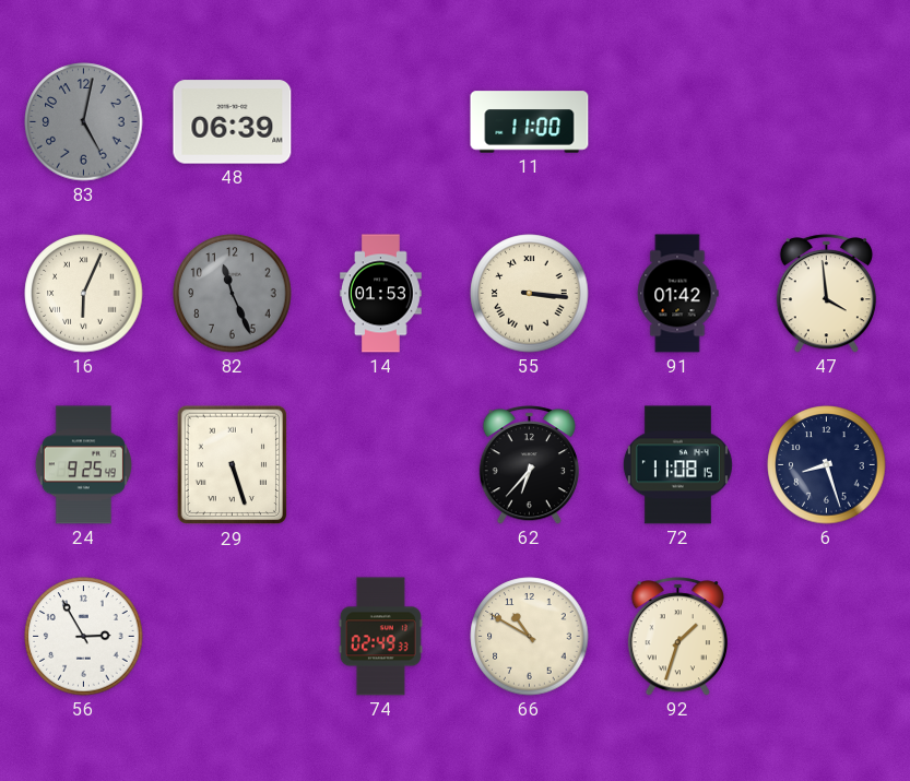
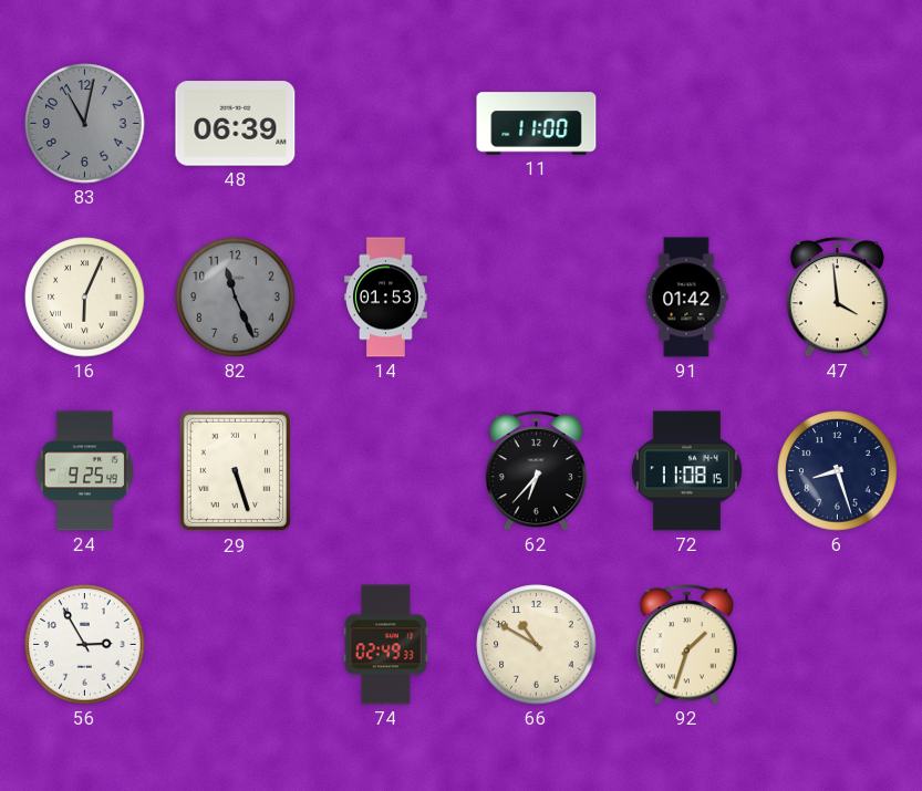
83: 5:02 -> 11:02
55: 3:16 -> none
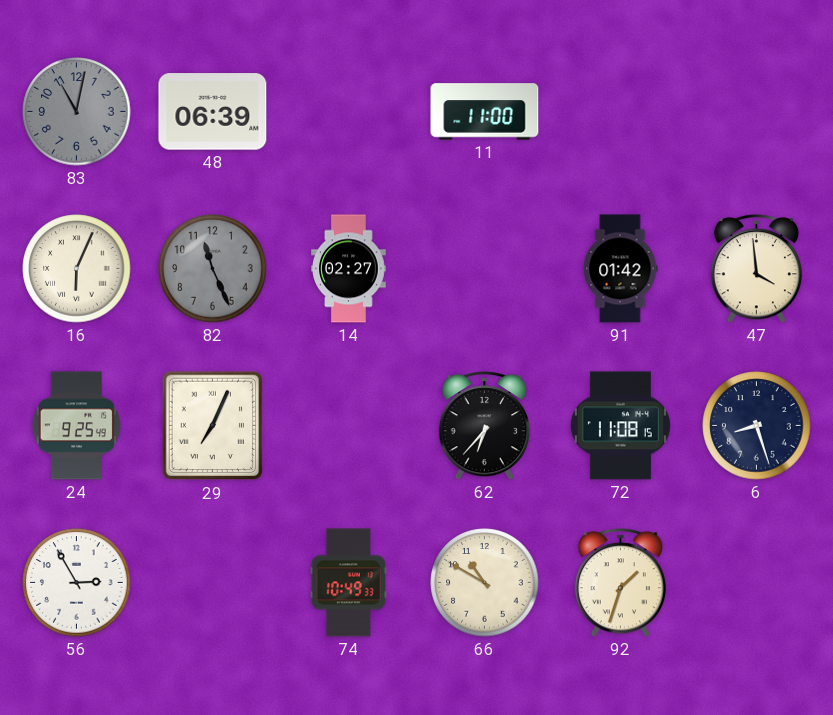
14: 01:53 -> 02:27
29: 5:27 -> 7:04
74: 02:49 -> 10:49
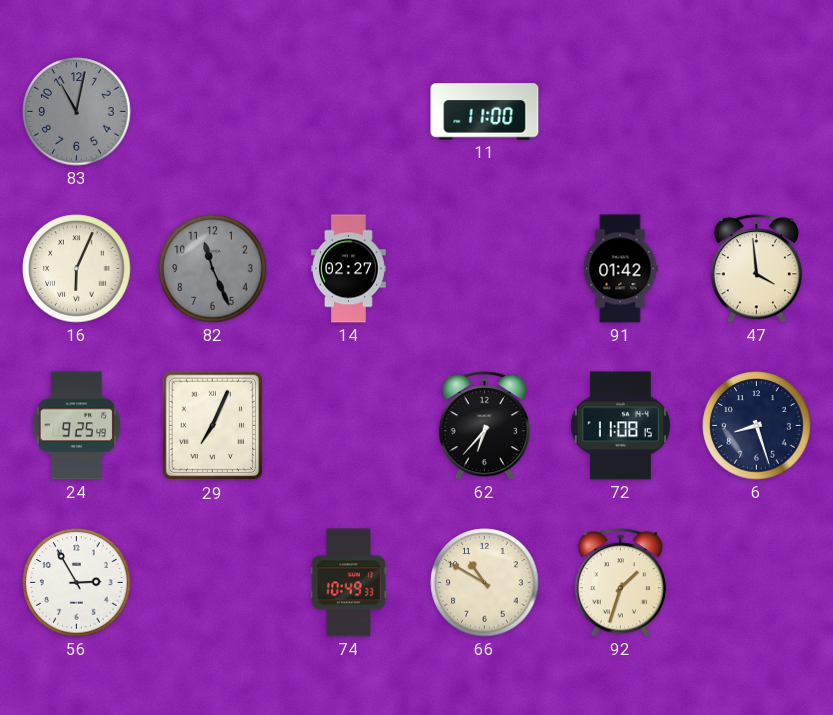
48: 06:39 -> none
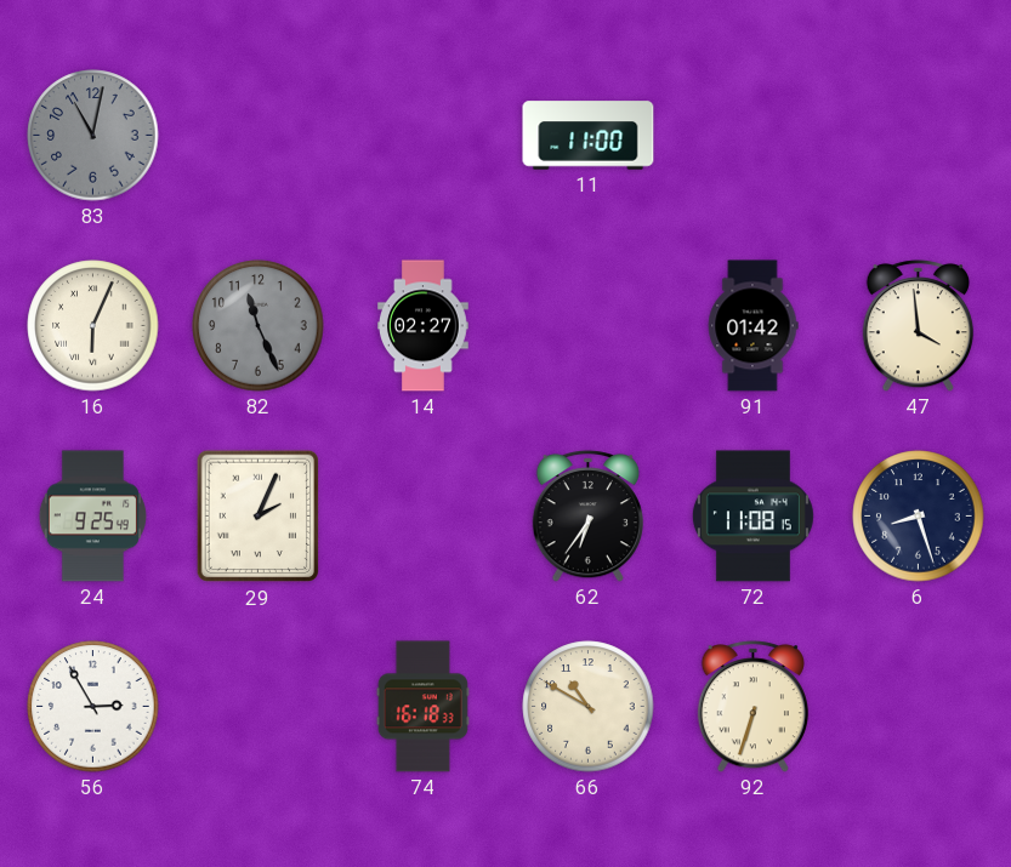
29: 7:04 -> 2:04
62: 6:37 -> 6:36
74: 10:49 -> 16:18
92: 1:33 -> 6:33
